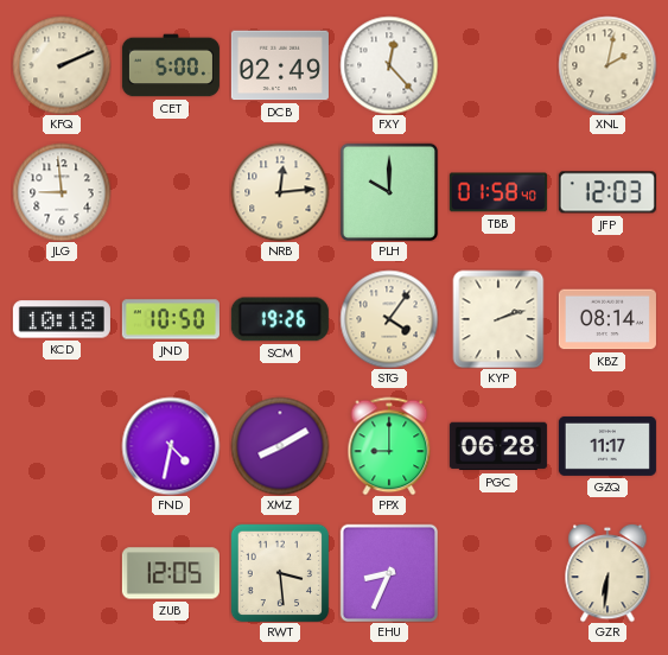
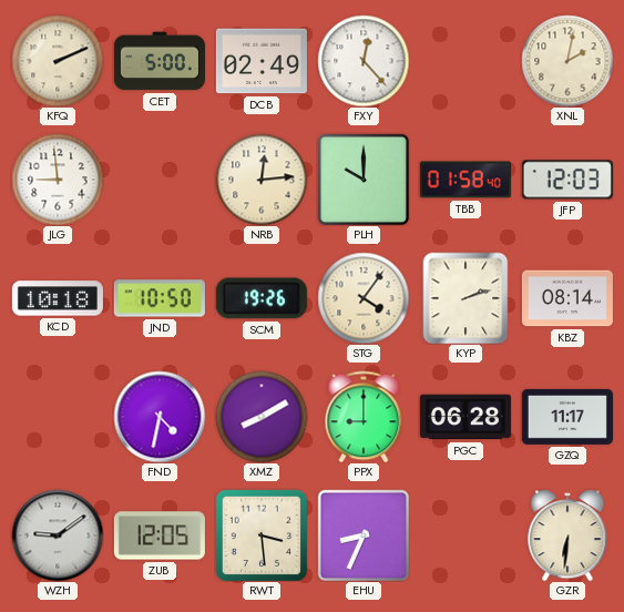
WZH: none -> 9:09
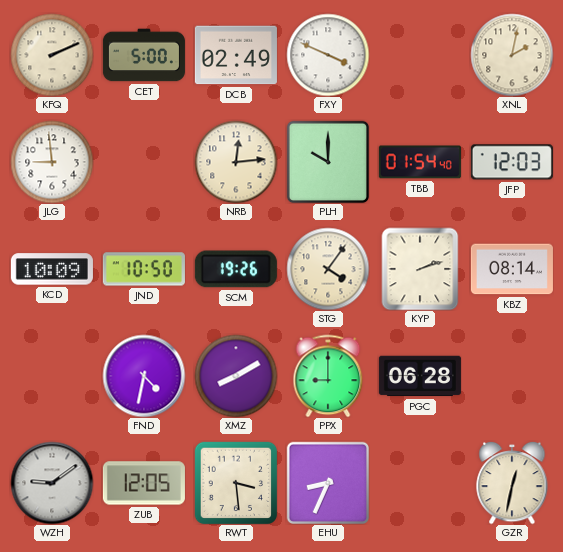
FXY: 12:23 -> 3:49
TBB: 01:58 -> 01:54
KCD: 10:18 -> 10:09
GZQ: 11:17 -> none
GZR: 6:31 -> 12:32
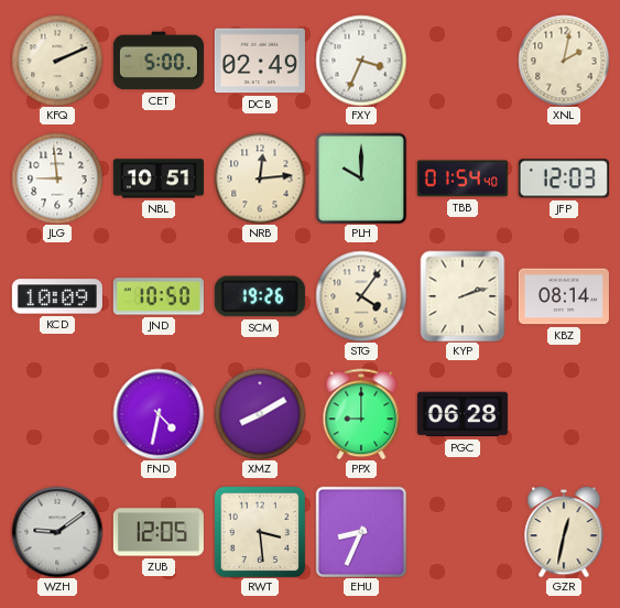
FXY: 3:49 -> 3:34
NBL: none -> 10:51
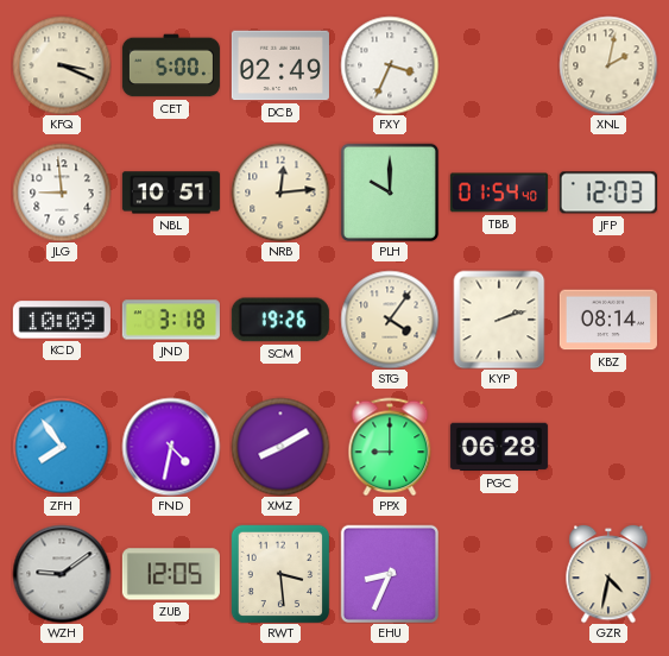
KFQ: 2:11 -> 3:19
JND: 10:50 -> 3:18
ZFH: none -> 7:54
GZR: 12:32 -> 4:32
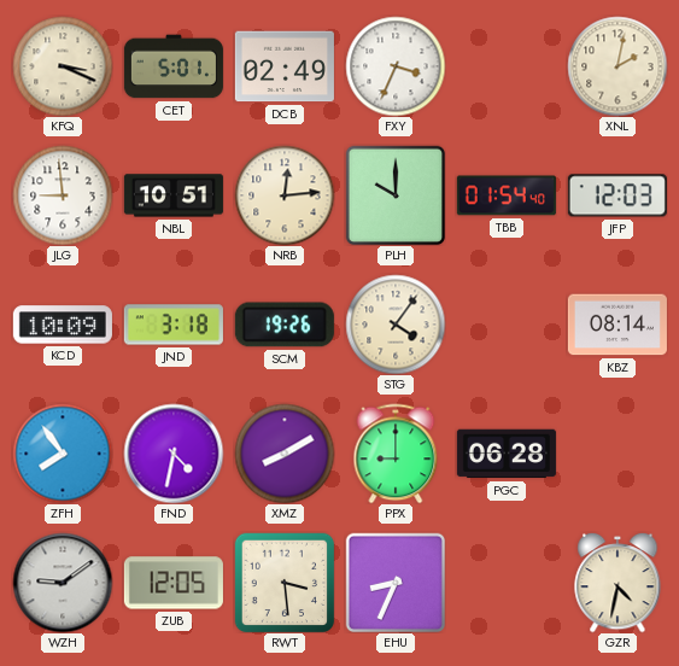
CET: 5:00 -> 5:01
KYP: 2:12 -> none
